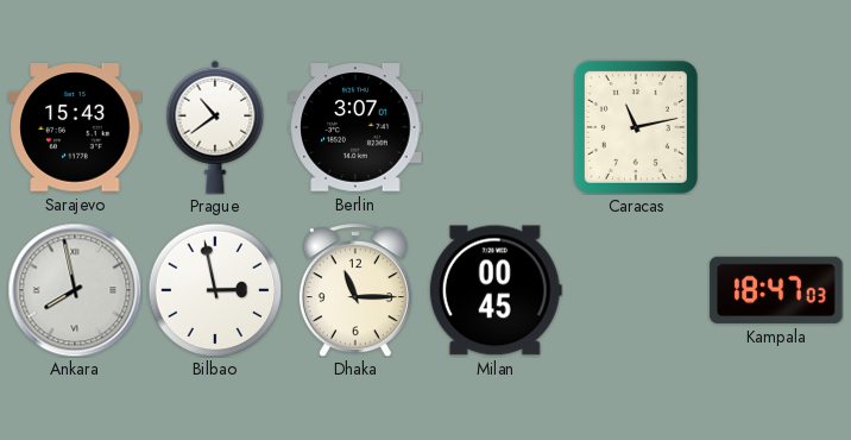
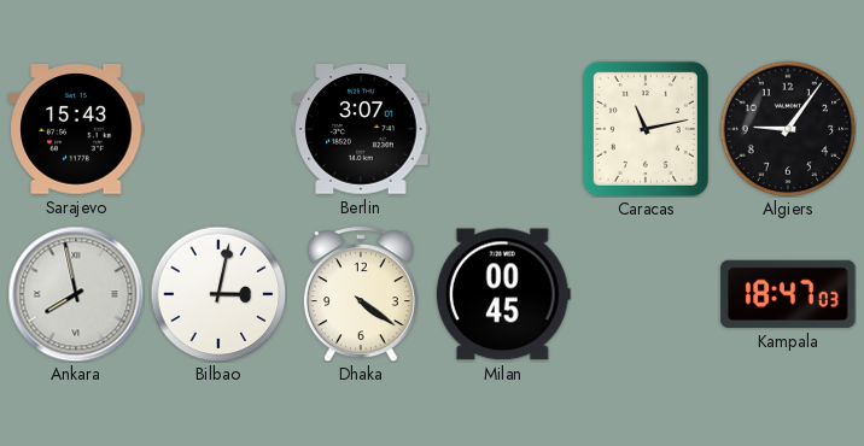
Prague: 10:39 -> none
Algiers: none -> 9:06
Bilbao: 2:58 -> 3:02
Dhaka: 11:15 -> 4:21
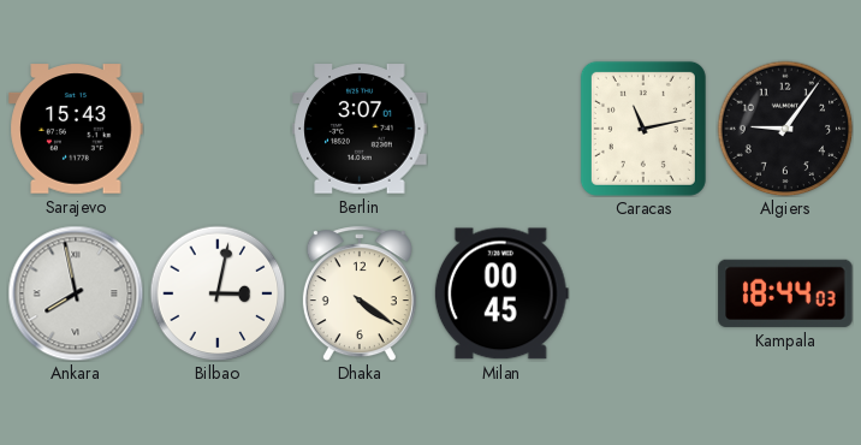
Kampala: 18:47 -> 18:44
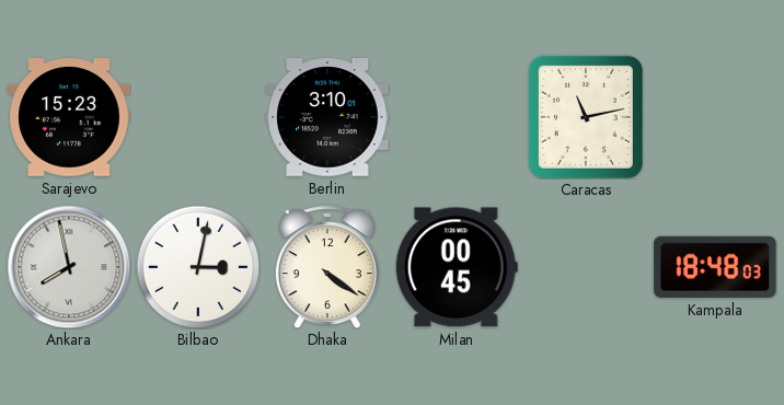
Sarajevo: 15:43 -> 15:23
Berlin: 3:07 -> 3:10
Algiers: 9:06 -> none
Kampala: 18:44 -> 18:48
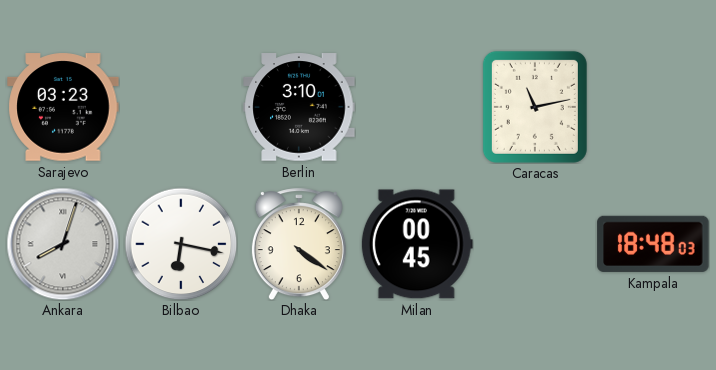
Sarajevo: 15:23 -> 03:23
Ankara: 7:58 -> 8:03
Bilbao: 3:02 -> 6:17
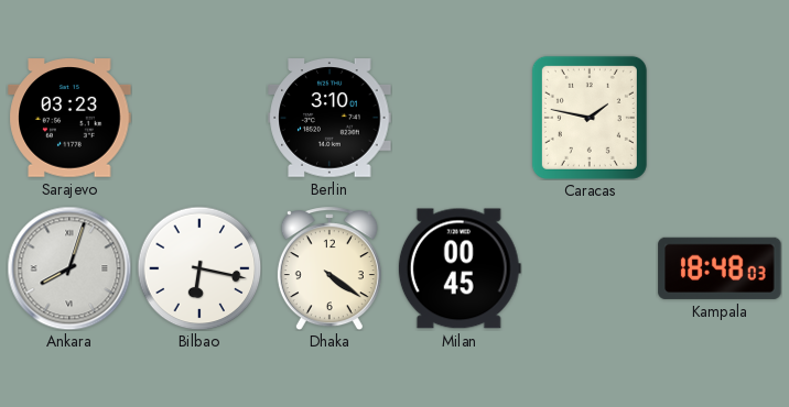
Caracas: 11:13 -> 1:47
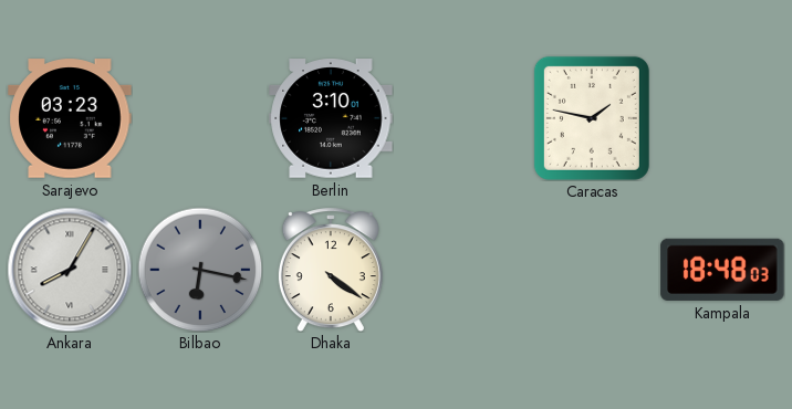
Ankara: 8:03 -> 8:05
Bilbao dial: white -> grey
Milan: 00:45 -> none
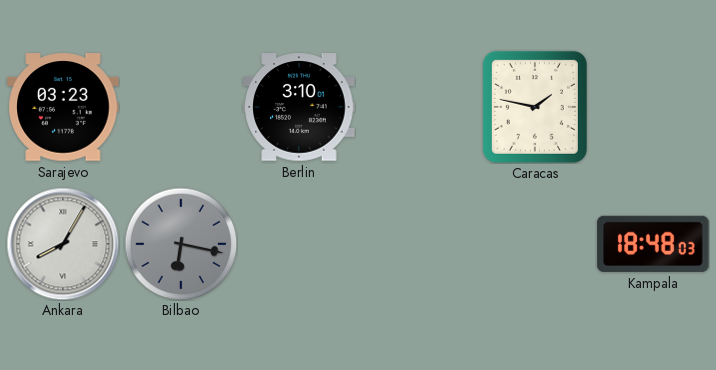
Dhaka: 4:21 -> none
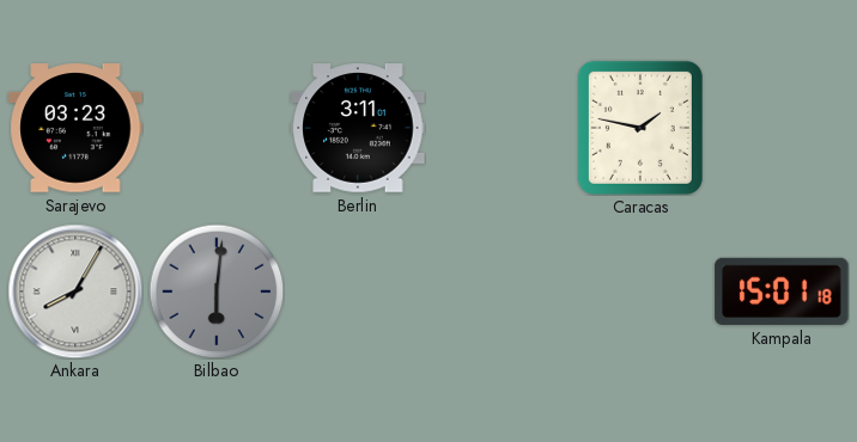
Berlin: 3:10 -> 3:11
Bilbao: 6:17 -> 6:01
Kampala: 18:48 -> 15:01
